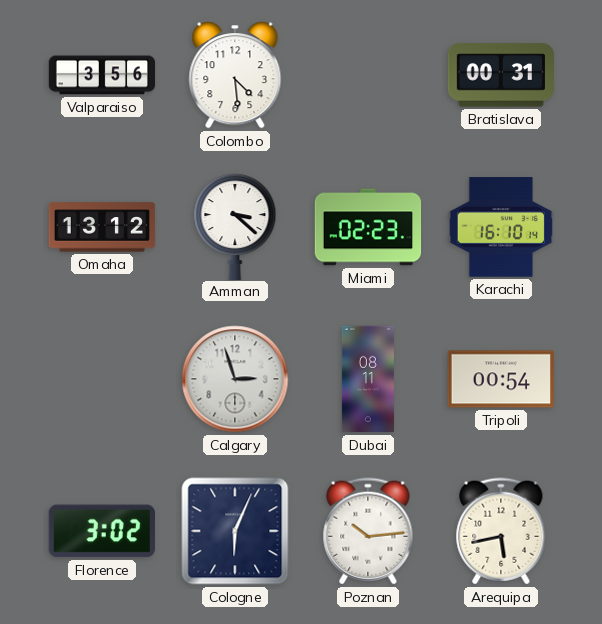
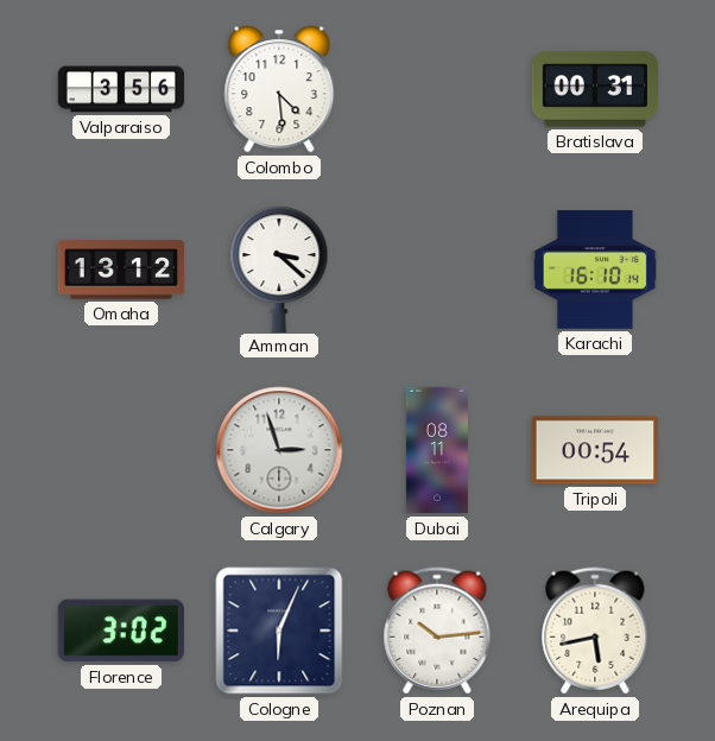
Miami: 02:23 -> none
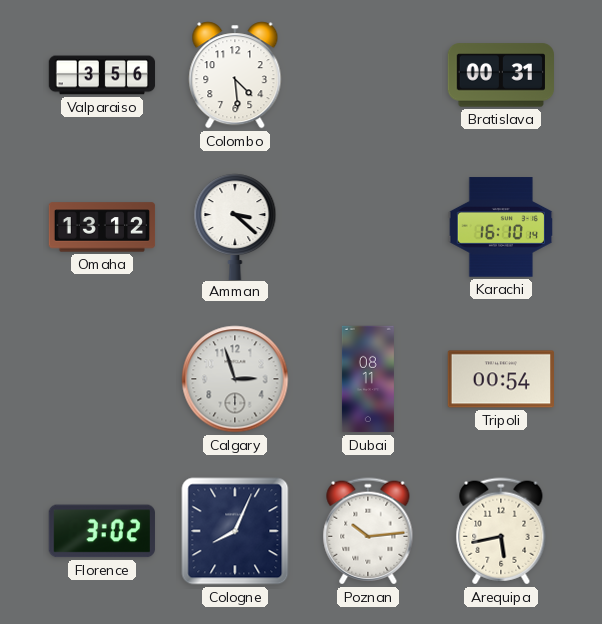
Cologne: 6:04 -> 8:04
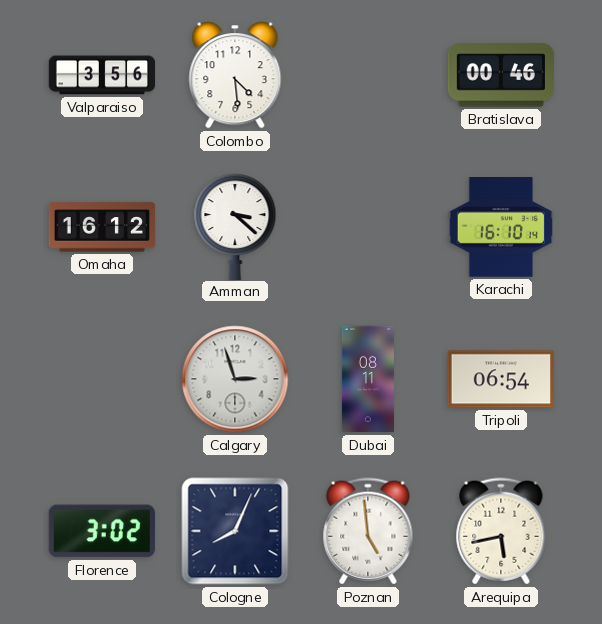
Bratislava: 00:31 -> 00:46
Omaha: 13:12 -> 16:12
Tripoli: 00:54 -> 06:54
Poznan: 10:14 -> 4:59
